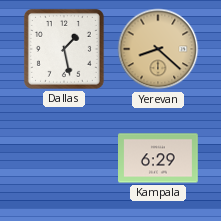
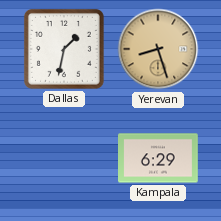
Dallas: 1:28 -> 1:32
Yerevan: 8:22 -> 8:27
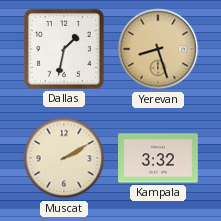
Muscat: none -> 2:10
Kampala: 6:29 -> 3:32
